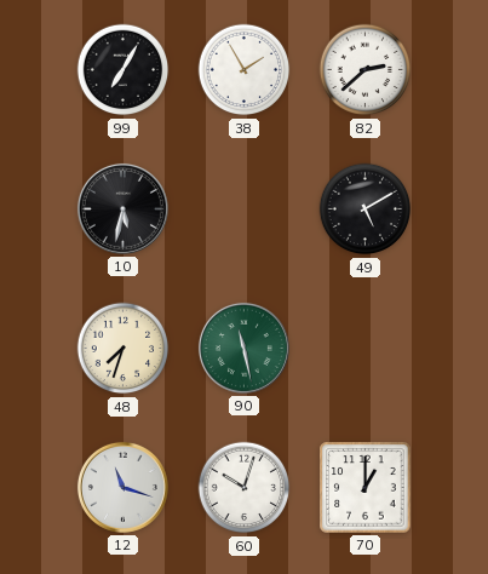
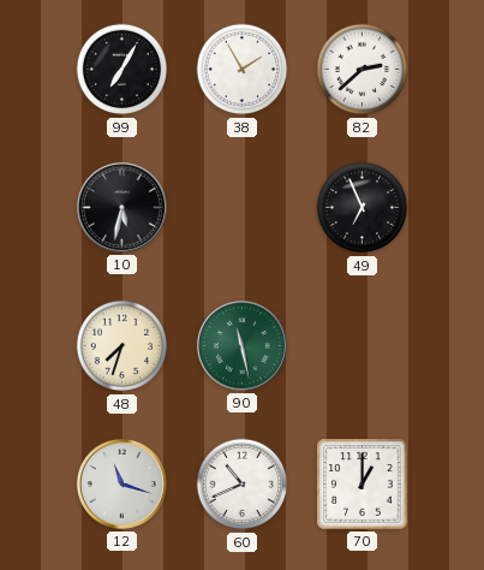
49: 5:10 -> 6:56
60: 10:03 -> 10:41
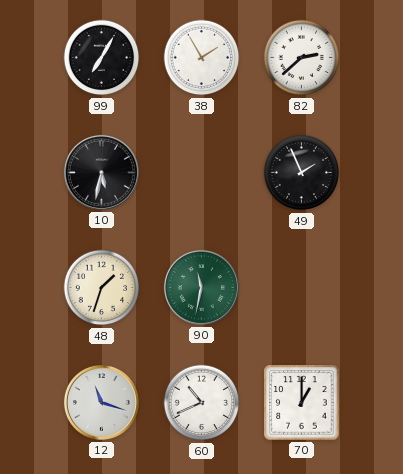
49: 6:56 -> 1:56
48: 7:33 -> 1:33
90: 11:28 -> 11:32
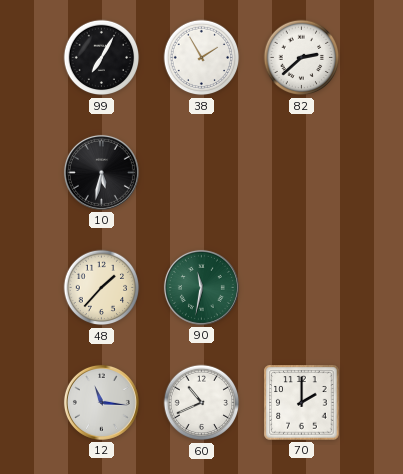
49: 1:56 -> none
48: 1:33 -> 1:37
12: 11:18 -> 11:16
70: 1:00 -> 2:00
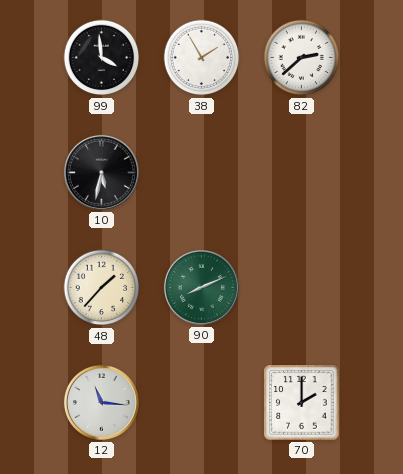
99: 7:05 -> 3:59
90: 11:32 -> 8:11
60: 10:41 -> none
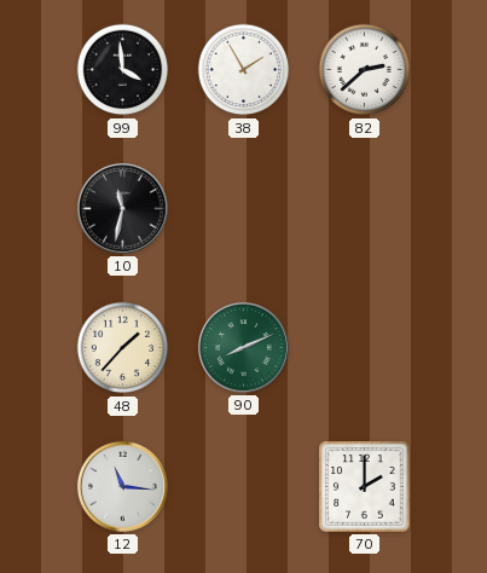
10: 5:32 -> 11:32
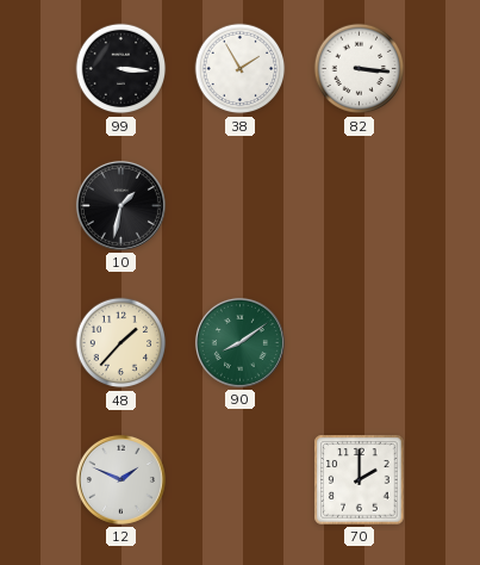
99: 3:59 -> 3:16
82: 2:38 -> 3:16
10: 11:32 -> 1:32
90: 8:11 -> 8:09
12: 11:16 -> 1:49
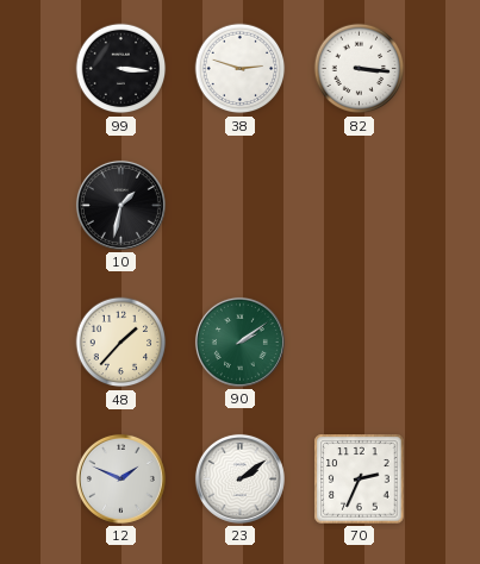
38: 1:55 -> 2:48
90: 8:09 -> 2:09
23: none -> 2:09
70: 2:00 -> 2:34
